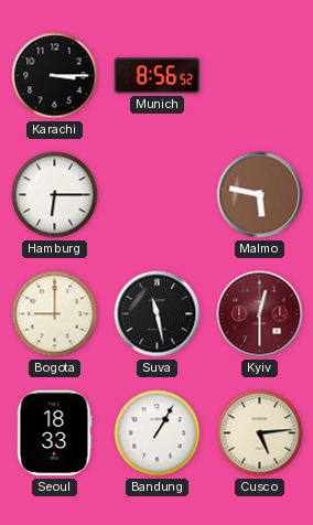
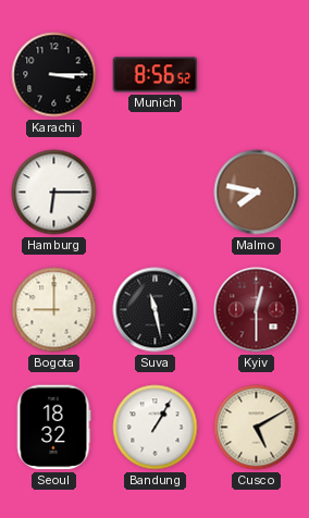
Malmo: 5:47 -> 7:47
Seoul: 18:33 -> 18:32
Cusco: 5:14 -> 5:10
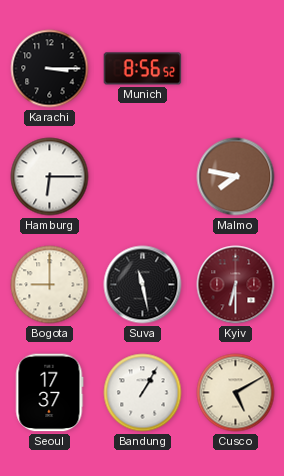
Kyiv: 12:30 -> 6:30
Seoul: 18:32 -> 17:37
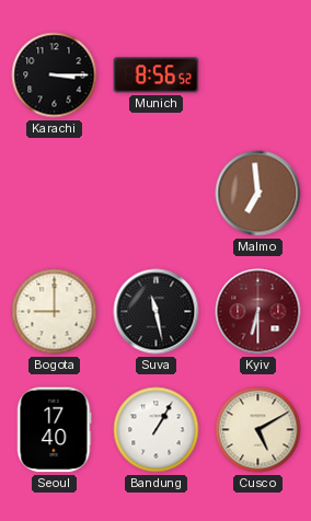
Hamburg: 6:15 -> none
Malmo: 7:47 -> 6:59
Seoul: 17:37 -> 17:40
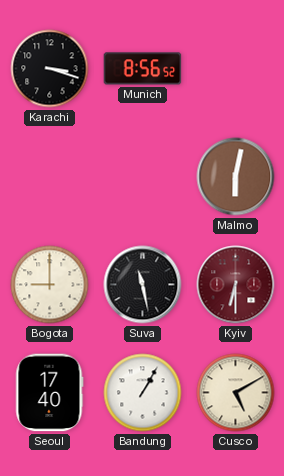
Karachi: 3:15 -> 3:18
Malmo: 6:59 -> 6:02
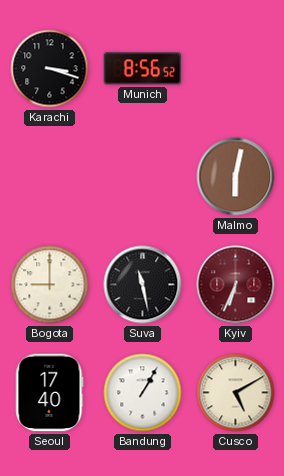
Kyiv: 6:30 -> 6:34
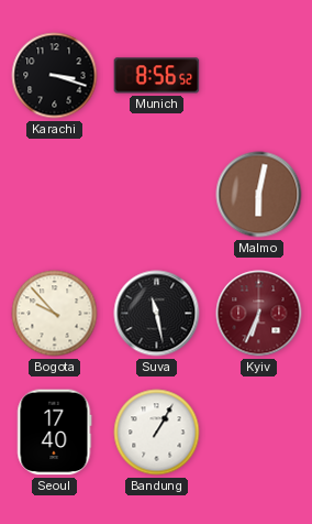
Bogota: 9:00 -> 9:53
Cusco: 5:10 -> none
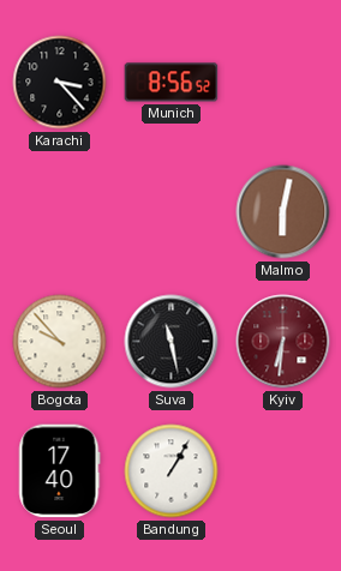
Karachi: 3:18 -> 3:23
Kyiv: 6:34 -> 6:31
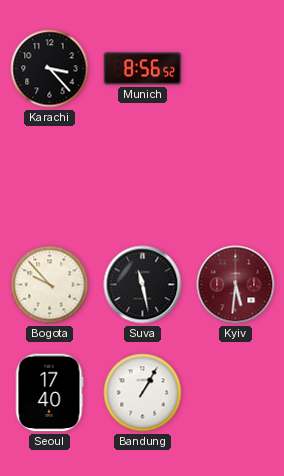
Malmo: 6:02 -> none
Kyiv: 6:31 -> 5:31
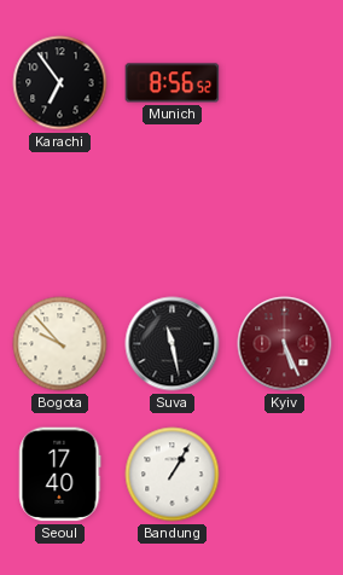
Karachi: 3:23 -> 6:54
Kyiv: 5:31 -> 5:26
